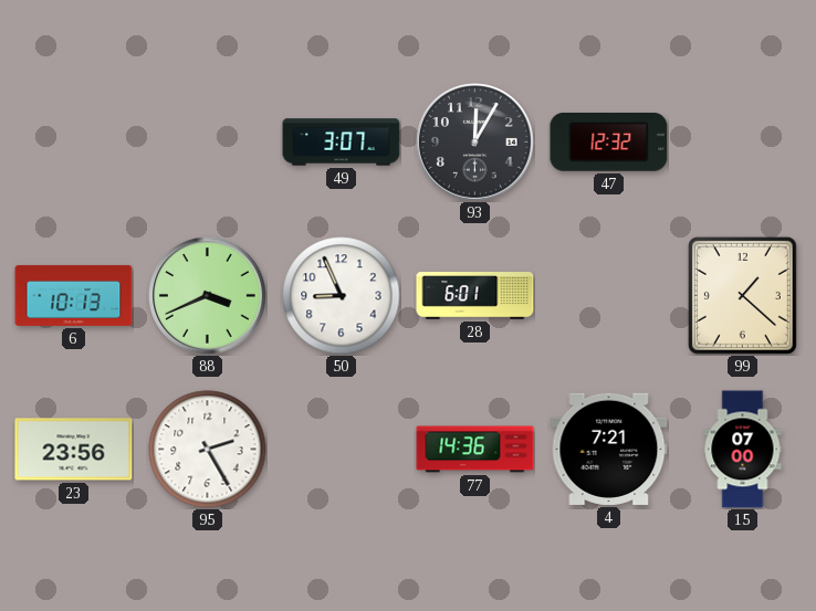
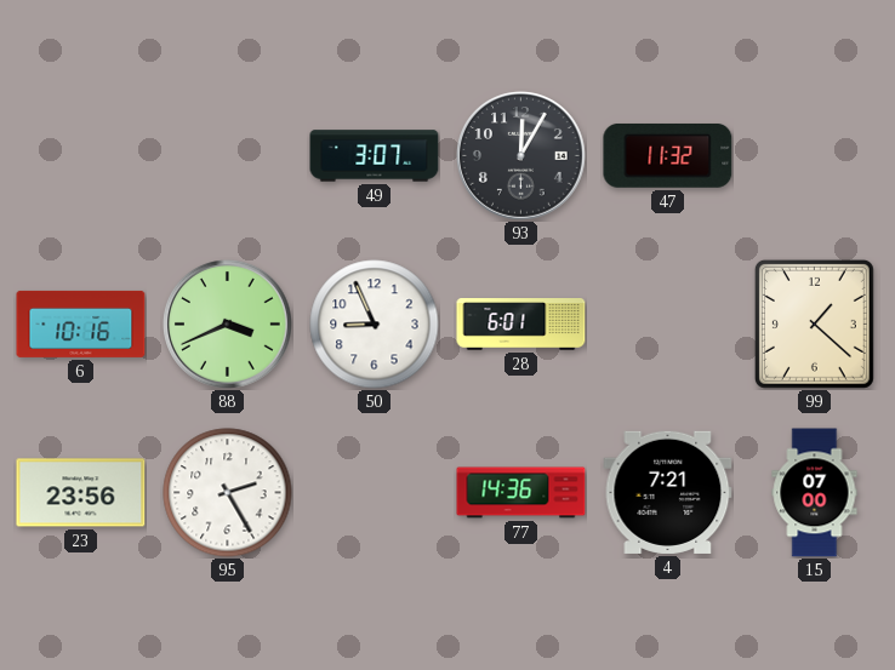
47: 12:32 -> 11:32
6: 10:13 -> 10:16
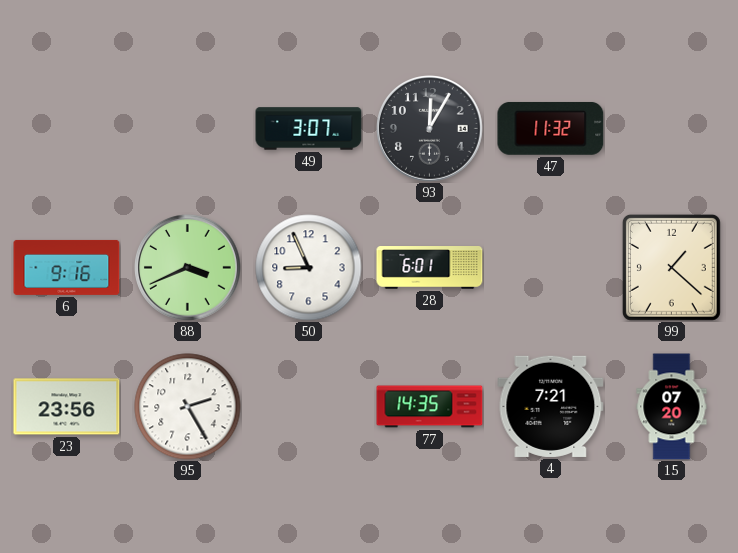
6: 10:16 -> 9:16
77: 14:36 -> 14:35
15: 07:00 -> 07:20
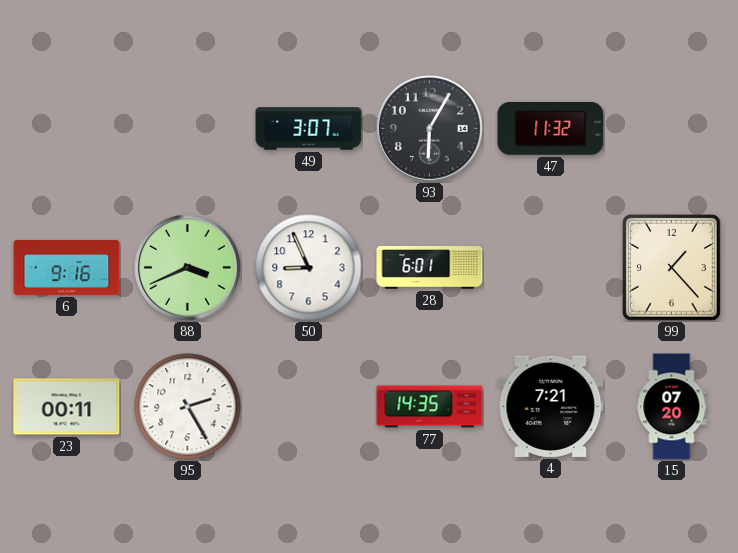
93: 12:05 -> 6:05
99: 1:22 -> 1:23
23: 23:56 -> 00:11
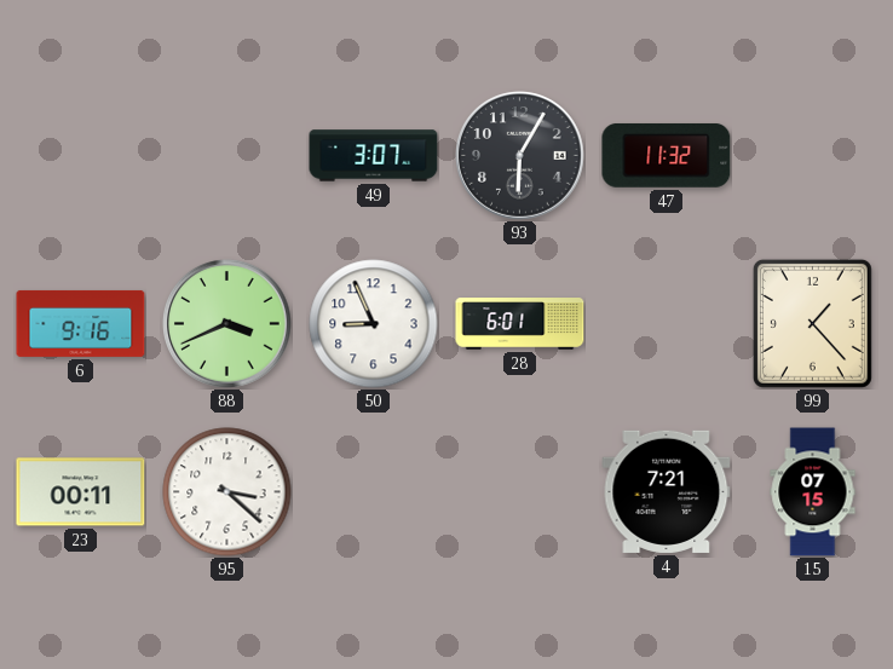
95: 2:25 -> 3:22
77: 14:35 -> none
15: 07:20 -> 07:15
